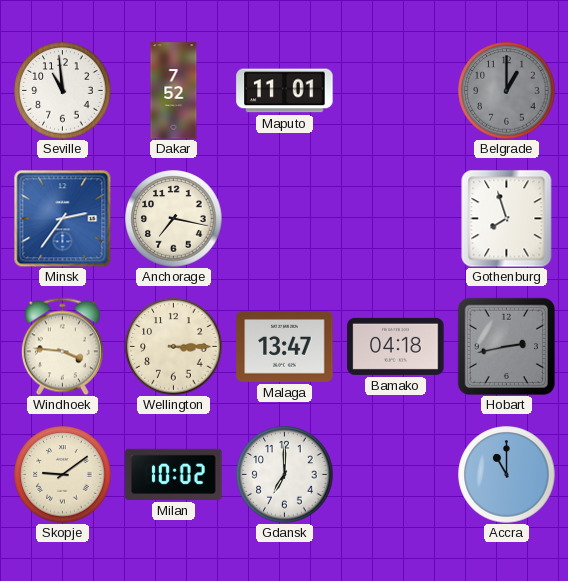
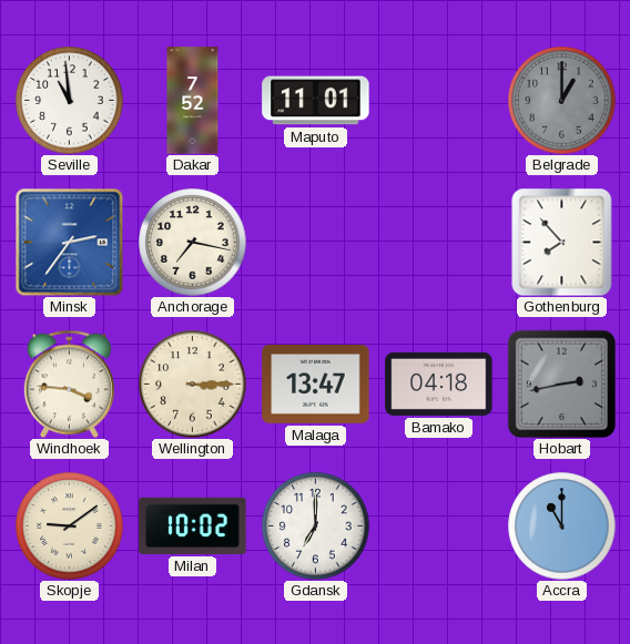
Gothenburg: 7:57 -> 7:53
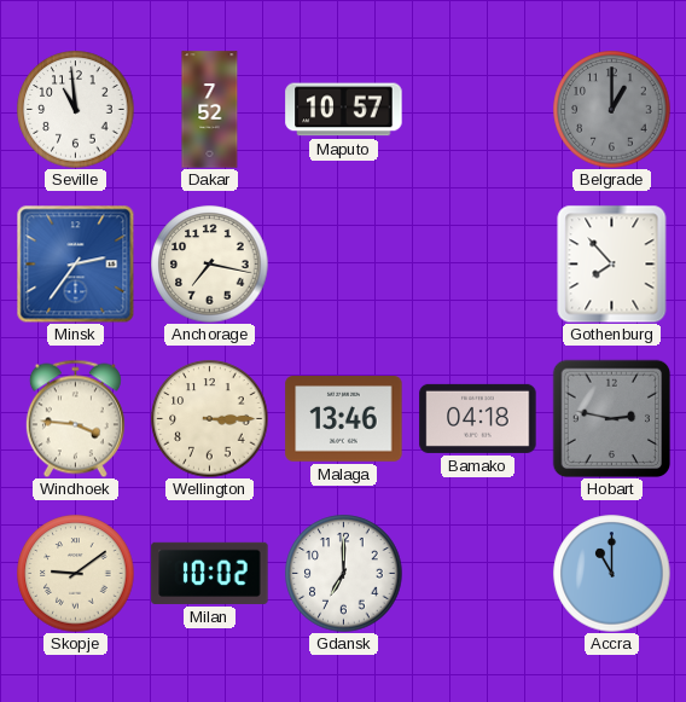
Maputo: 11:01 -> 10:57
Malaga: 13:47 -> 13:46
Hobart: 2:43 -> 2:47
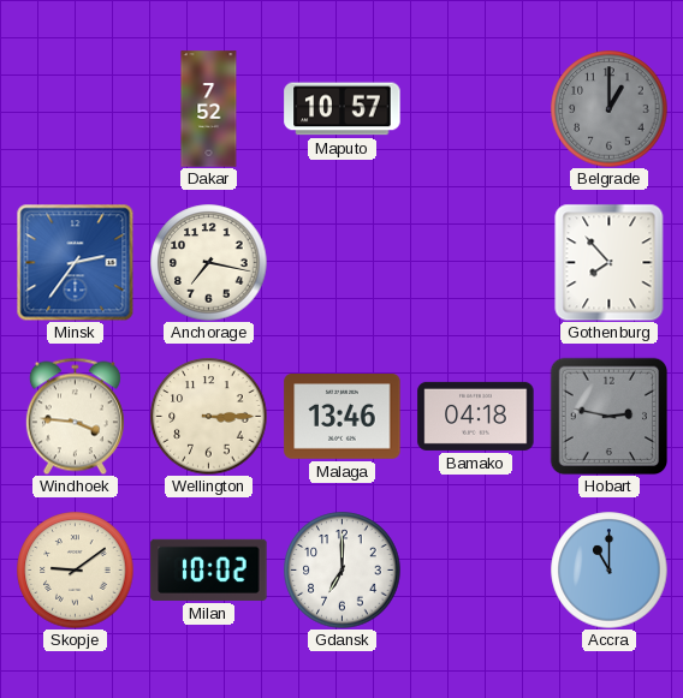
Seville: 10:59 -> none
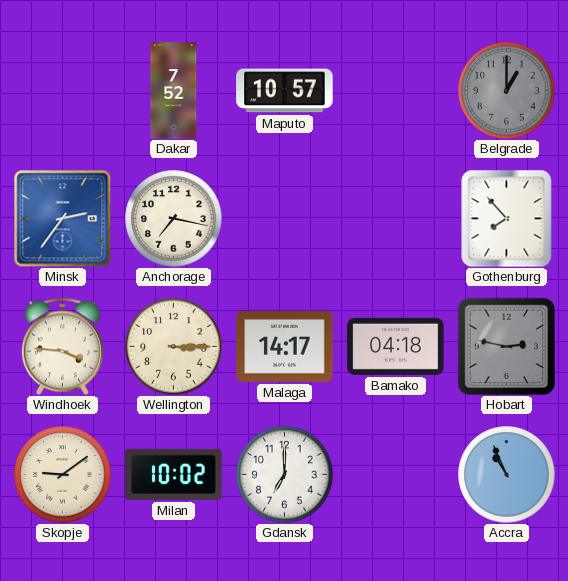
Malaga: 13:46 -> 14:17
Accra: 11:00 -> 10:56
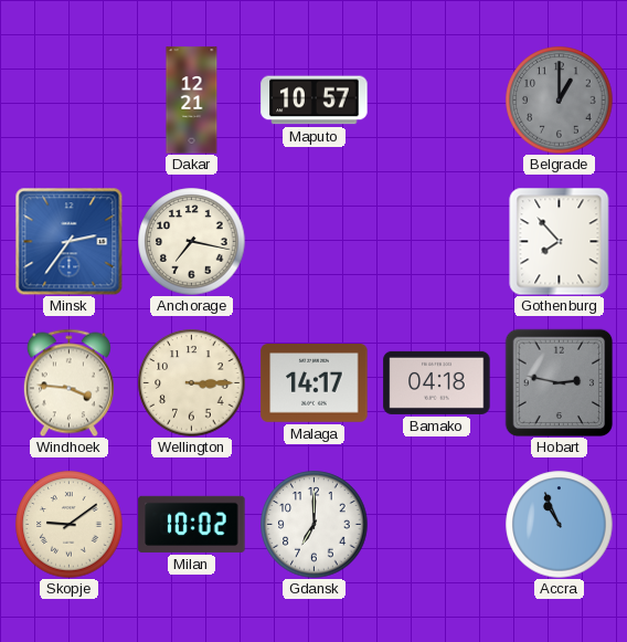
Dakar: 7:52 -> 12:21
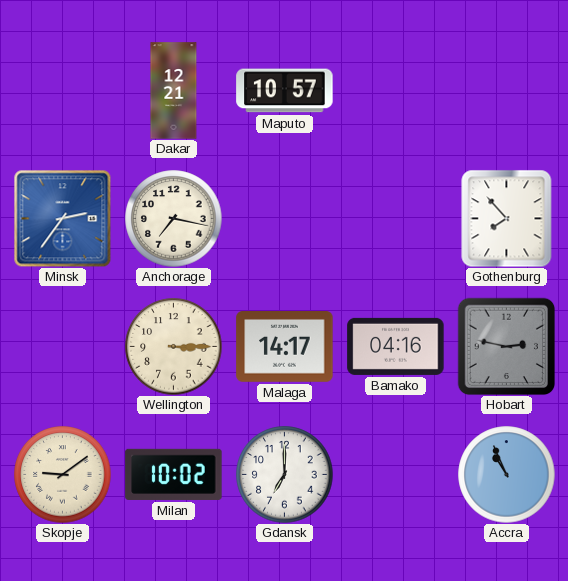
Belgrade: 1:00 -> none
Windhoek: 3:46 -> none
Bamako: 04:18 -> 04:16
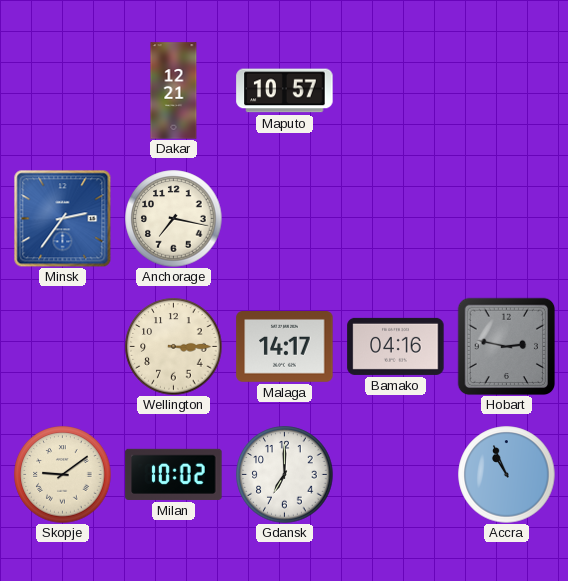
Gothenburg: 7:53 -> none
